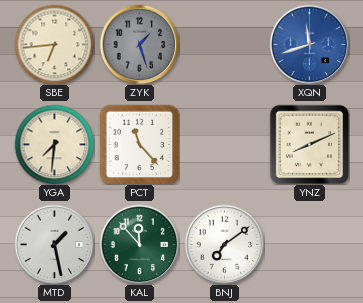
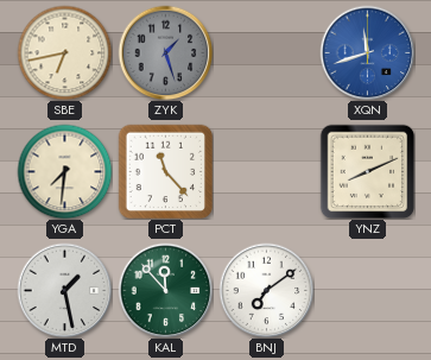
SBE: 6:44 -> 6:43
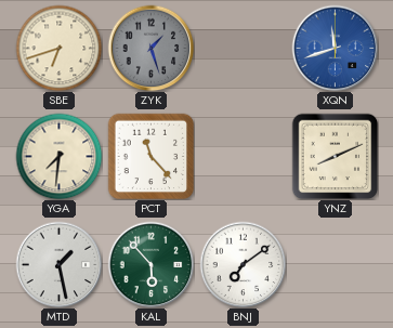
SBE: 6:43 -> 6:42
KAL: 11:53 -> 5:53
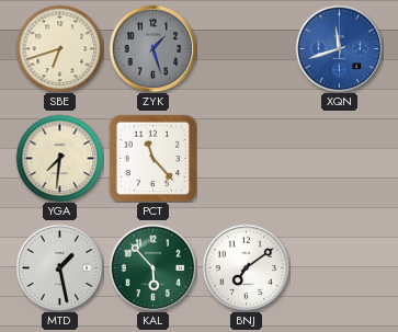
YNZ: 8:11 -> none
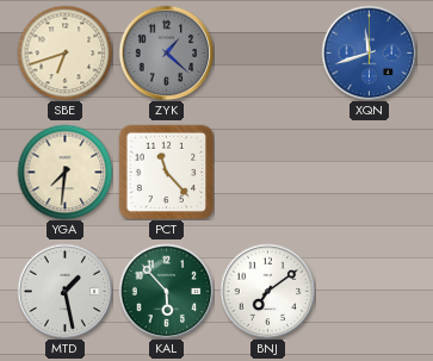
ZYK: 1:27 -> 1:22
